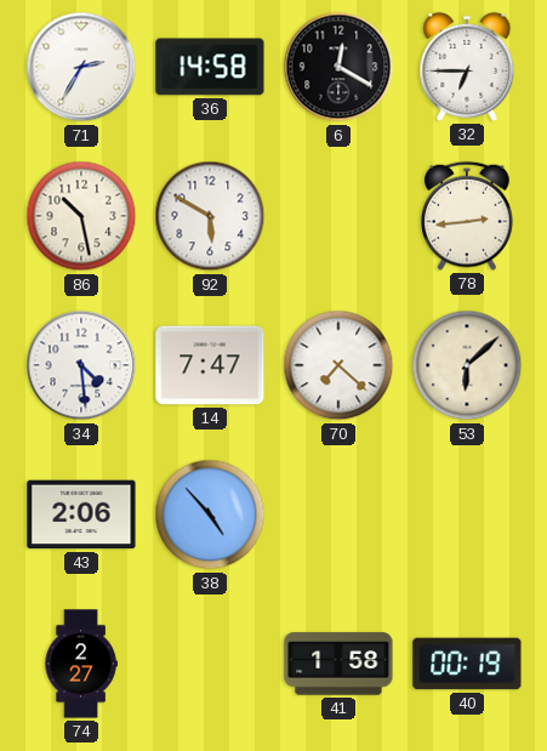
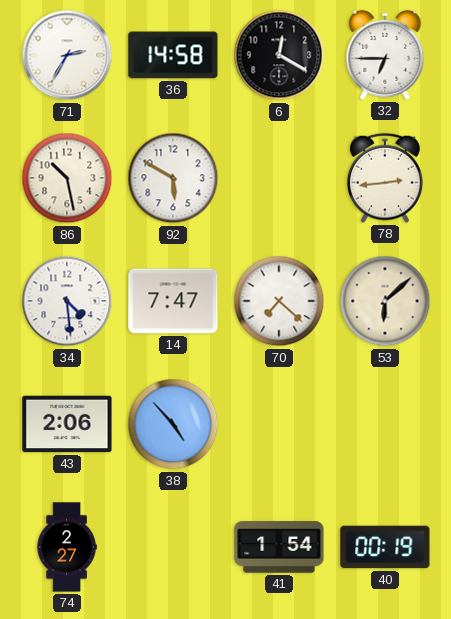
41: 1:58 -> 1:54
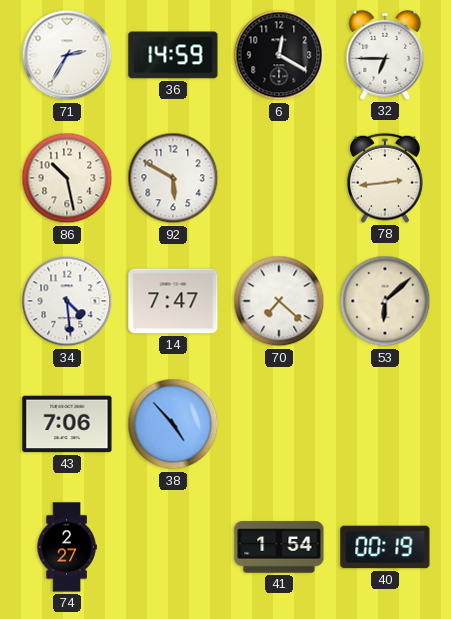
36: 14:58 -> 14:59
43: 2:06 -> 7:06
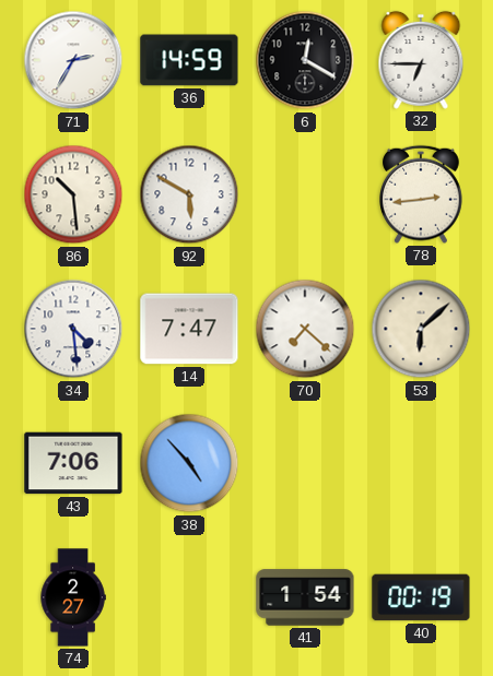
86: 10:28 -> 10:29
